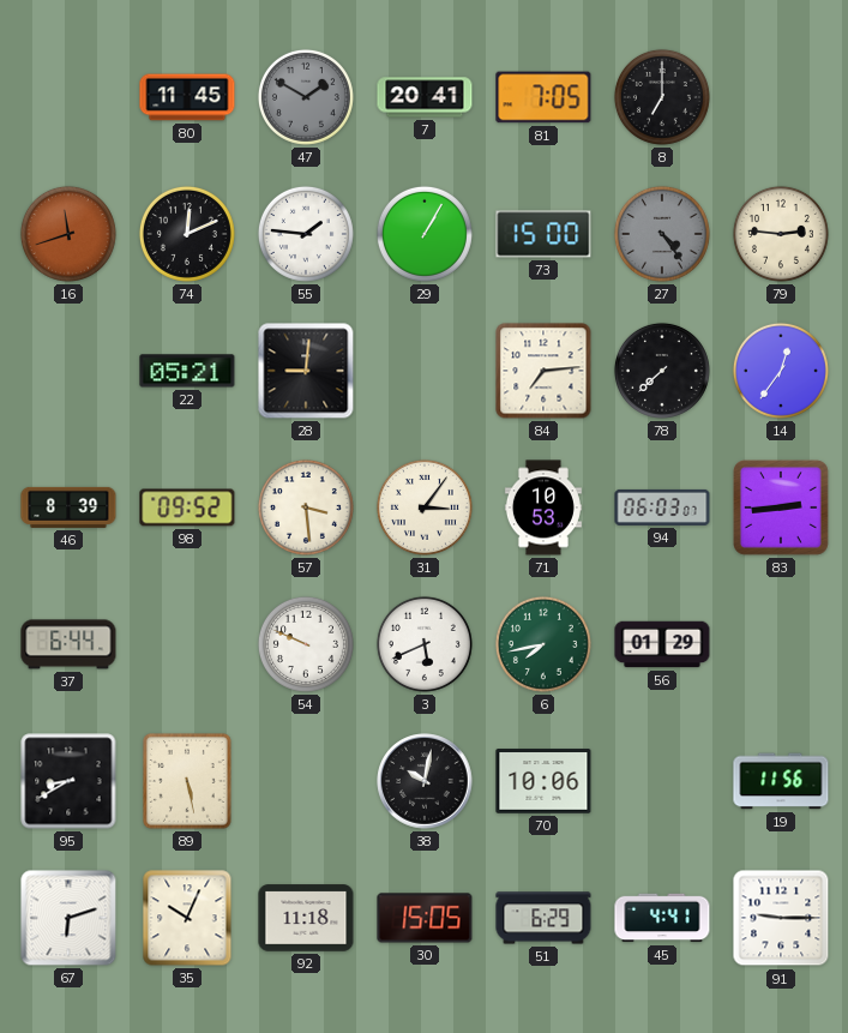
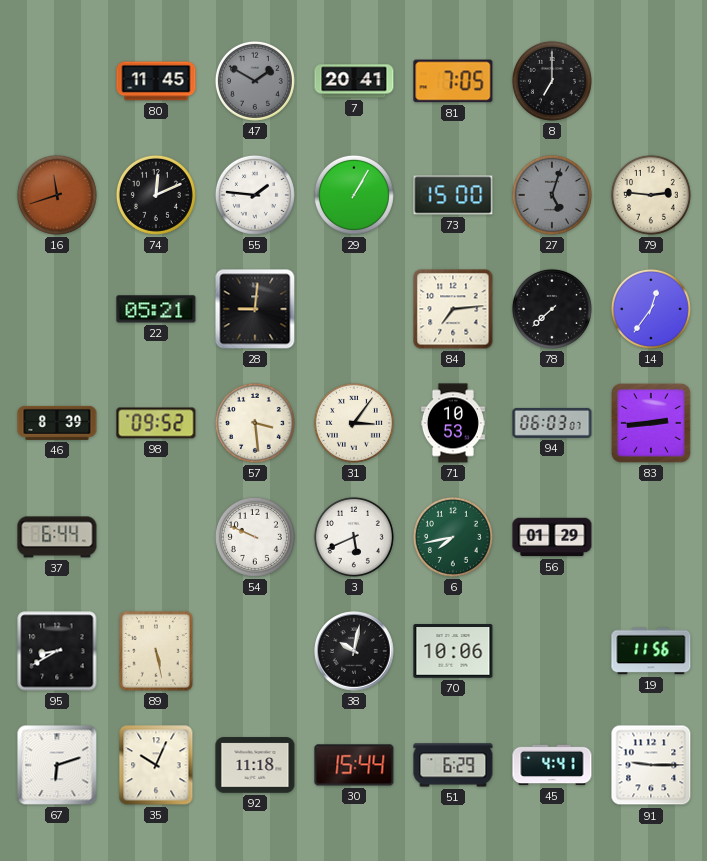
27: 4:24 -> 5:03
30: 15:05 -> 15:44
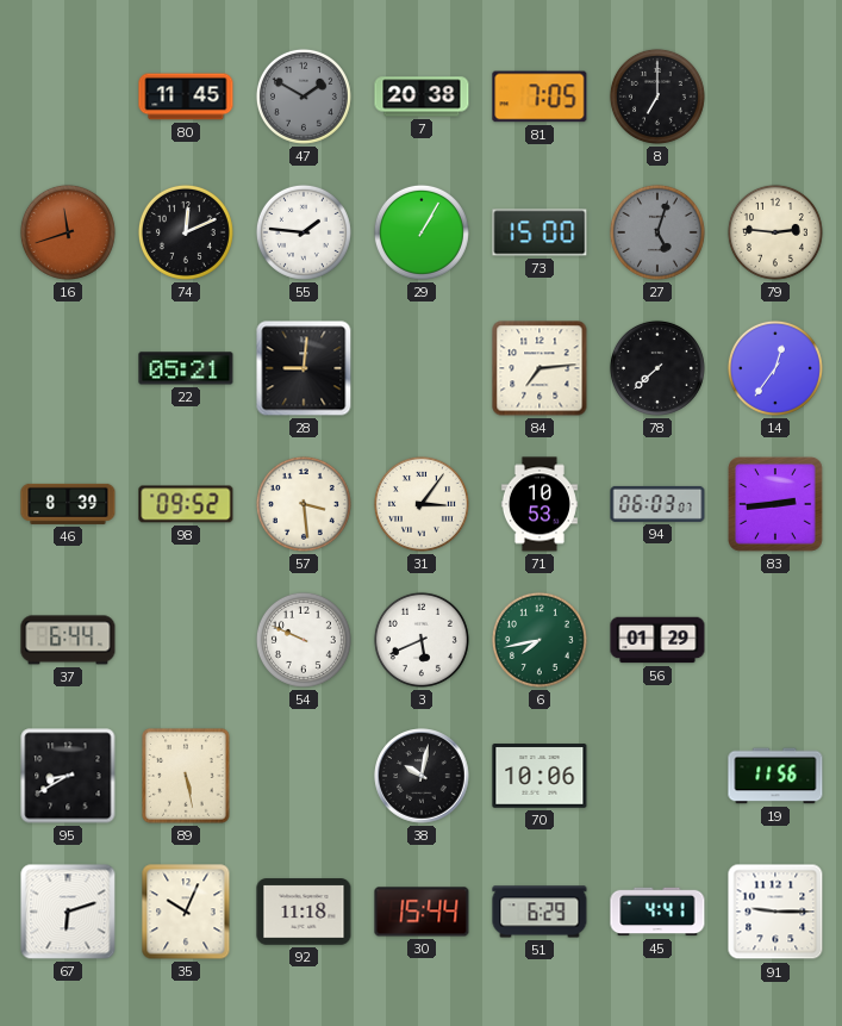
7: 20:41 -> 20:38
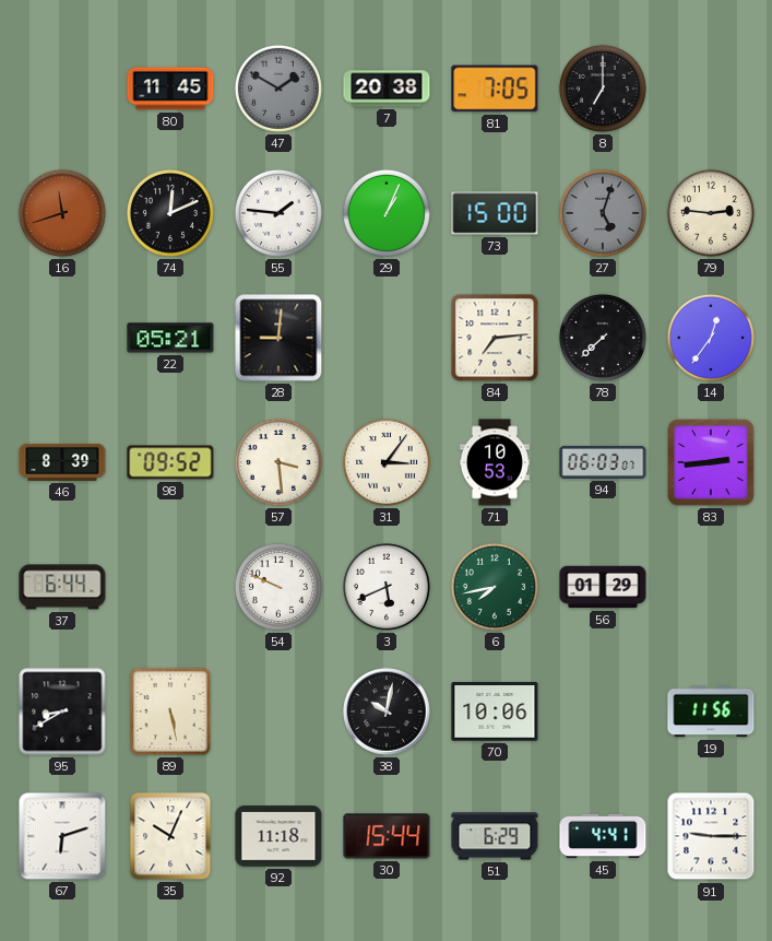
29: 1:05 -> 1:04
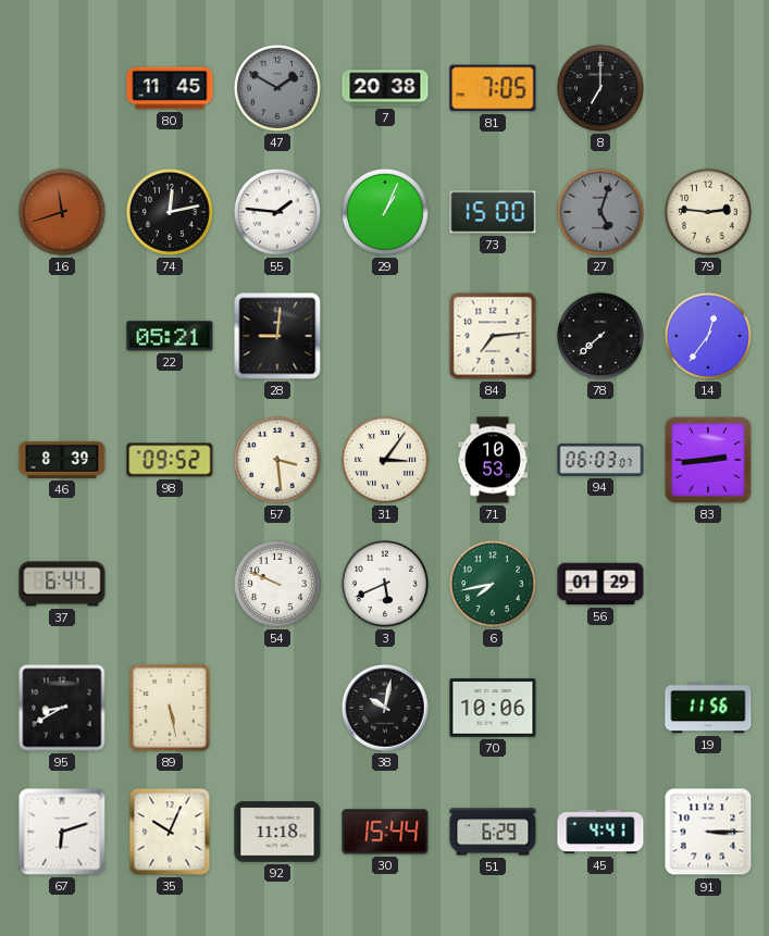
74: 12:11 -> 12:13
91: 9:15 -> 3:15
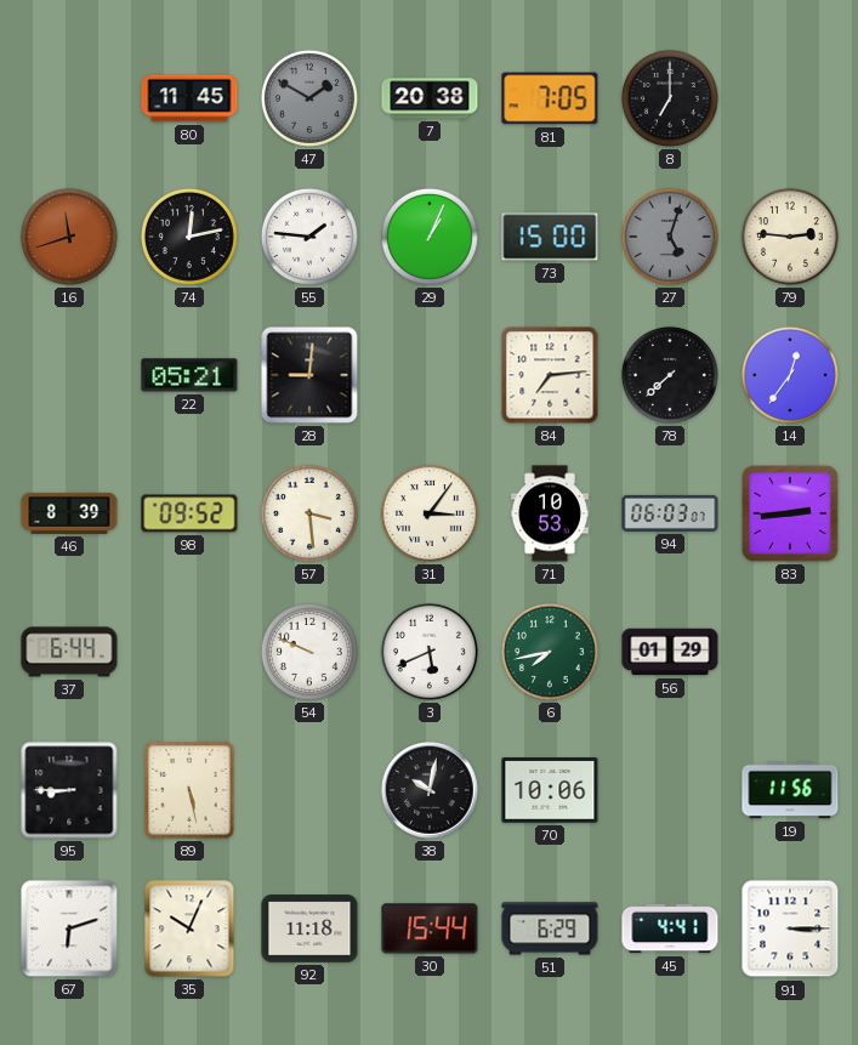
95: 8:40 -> 8:45
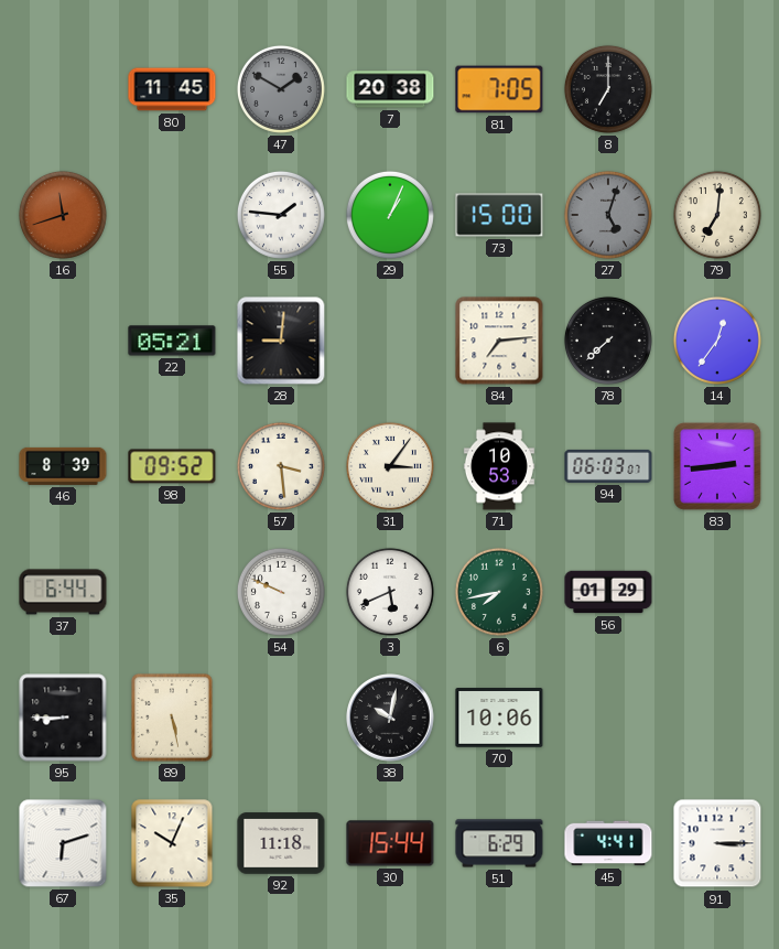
74: 12:13 -> none
79: 2:46 -> 7:01
19: 11:56 -> none
